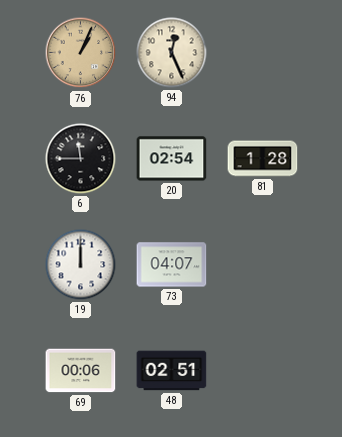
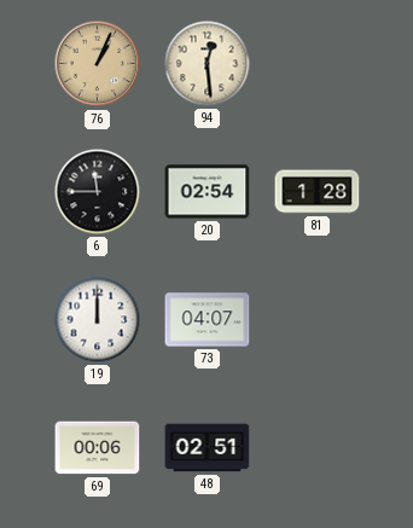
94: 12:26 -> 12:29
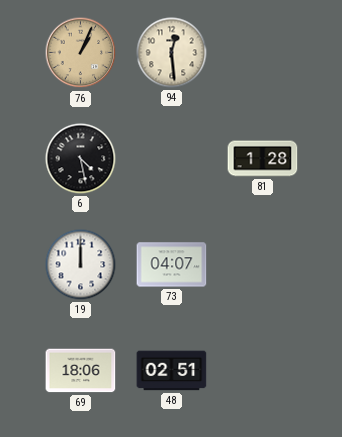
6: 11:45 -> 4:28
20: 02:54 -> none
69: 00:06 -> 18:06
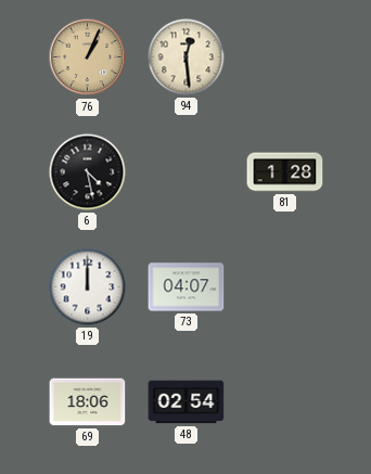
48: 02:51 -> 02:54
